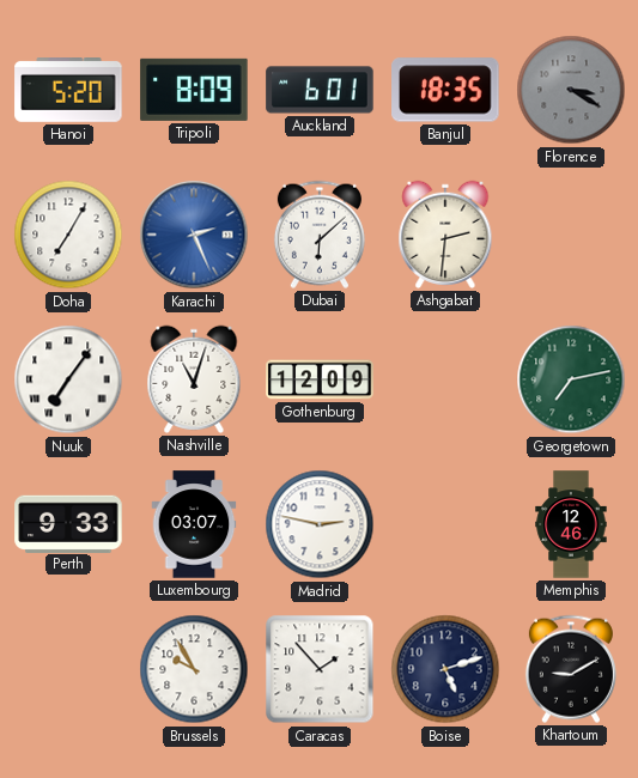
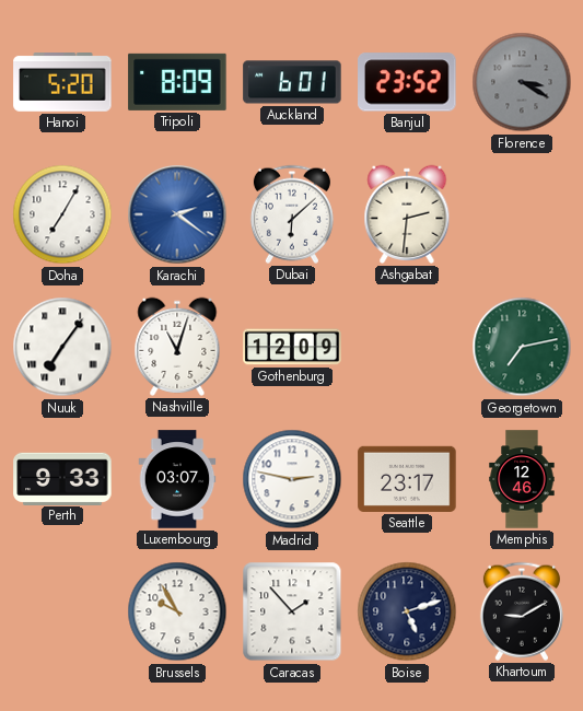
Banjul: 18:35 -> 23:52
Karachi: 2:26 -> 2:21
Seattle: none -> 23:17
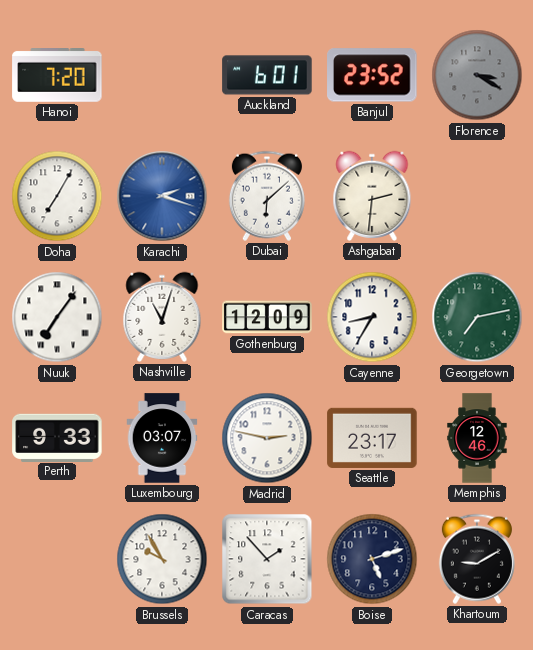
Hanoi: 5:20 -> 7:20
Tripoli: 8:09 -> none
Karachi: 2:21 -> 2:18
Cayenne: none -> 8:35
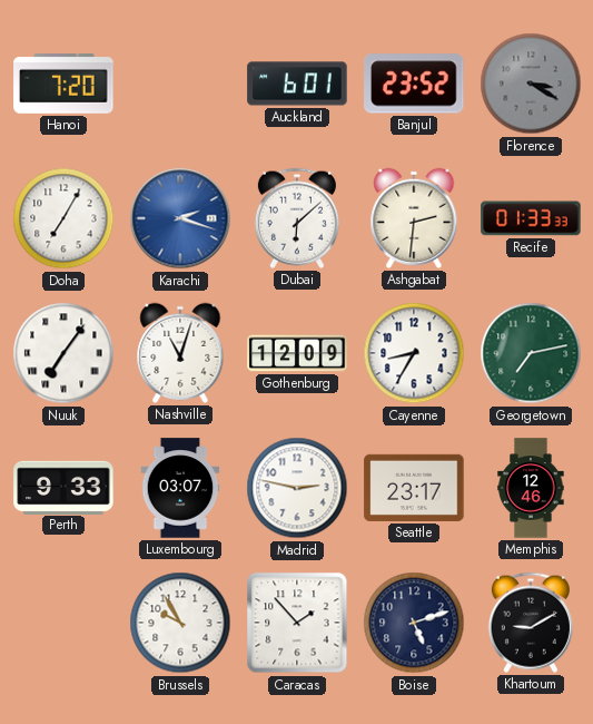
Recife: none -> 01:33
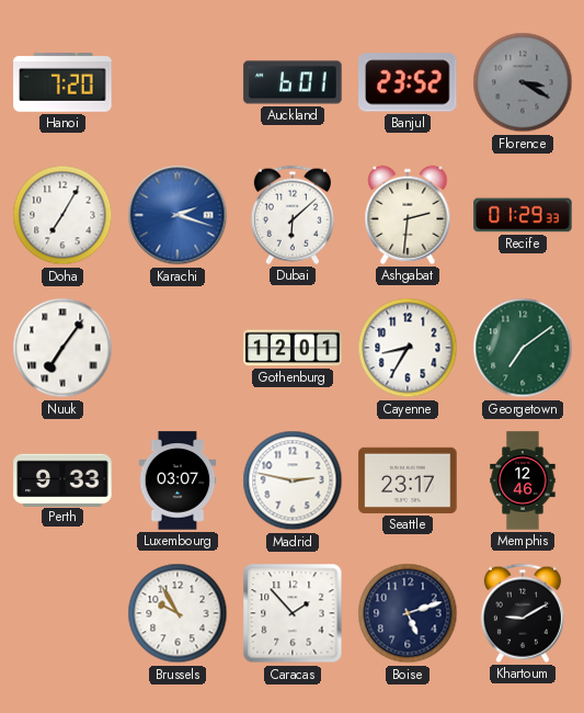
Recife: 01:33 -> 01:29
Nashville: 11:03 -> none
Gothenburg: 12:09 -> 12:01
Georgetown: 7:13 -> 7:09
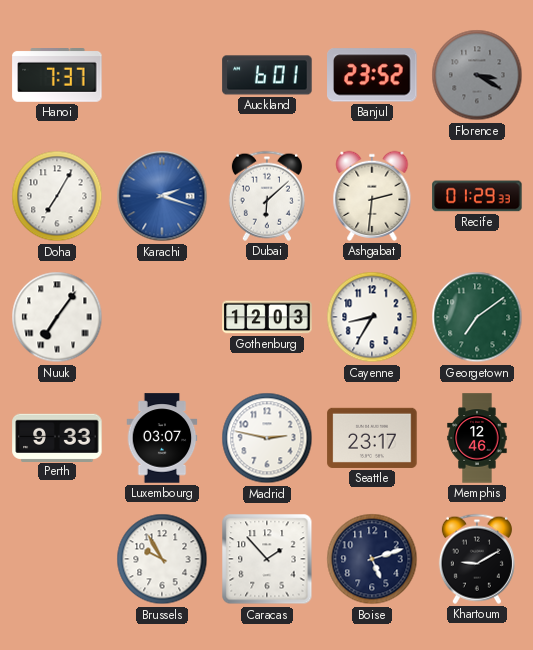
Hanoi: 7:20 -> 7:37
Gothenburg: 12:01 -> 12:03
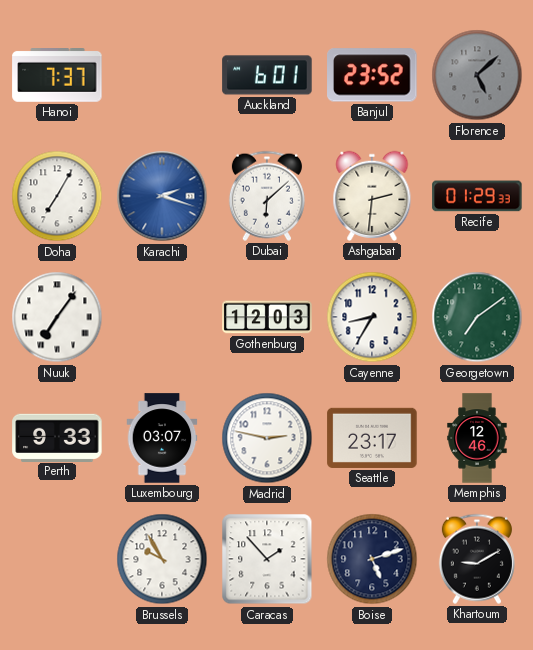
Florence: 3:20 -> 5:08
